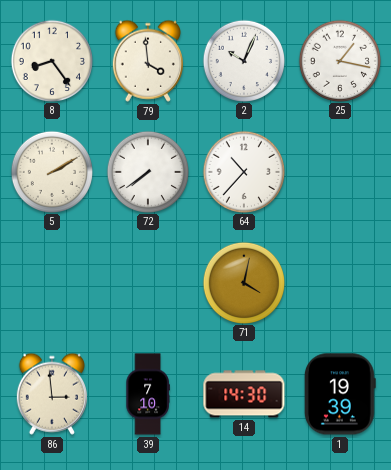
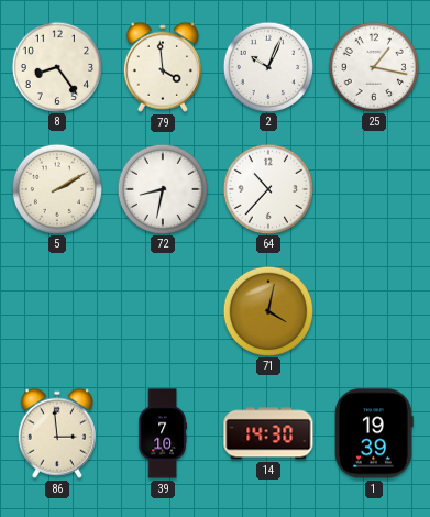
72: 7:39 -> 8:32
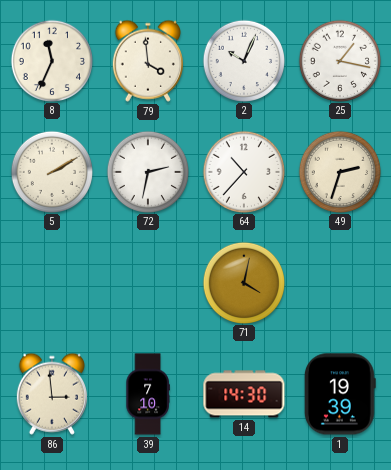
8: 8:24 -> 11:34
72: 8:32 -> 2:32
49: none -> 2:33
